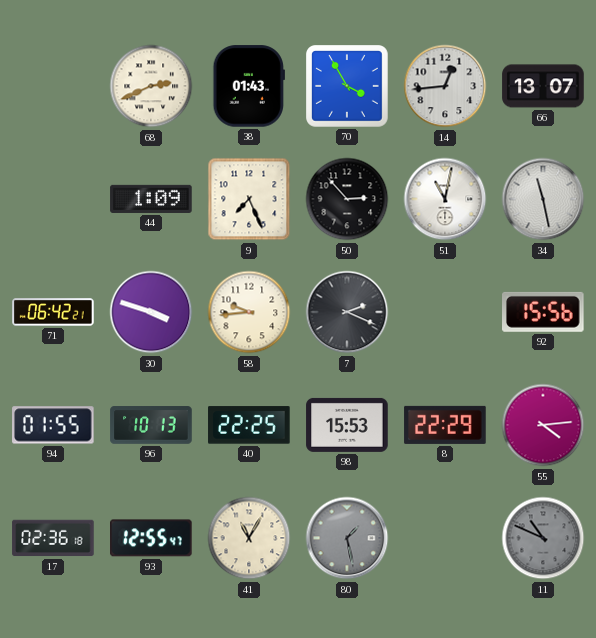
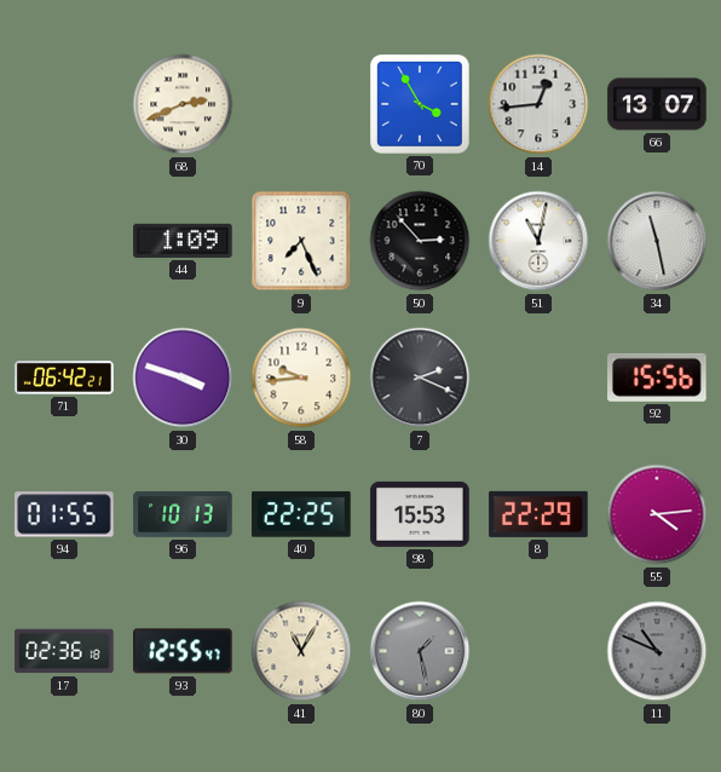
38: 01:43 -> none
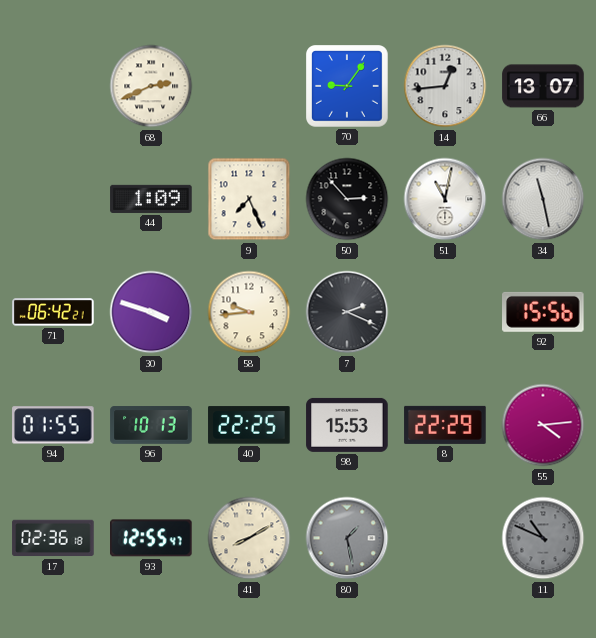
70: 3:55 -> 9:06
41: 11:05 -> 8:10
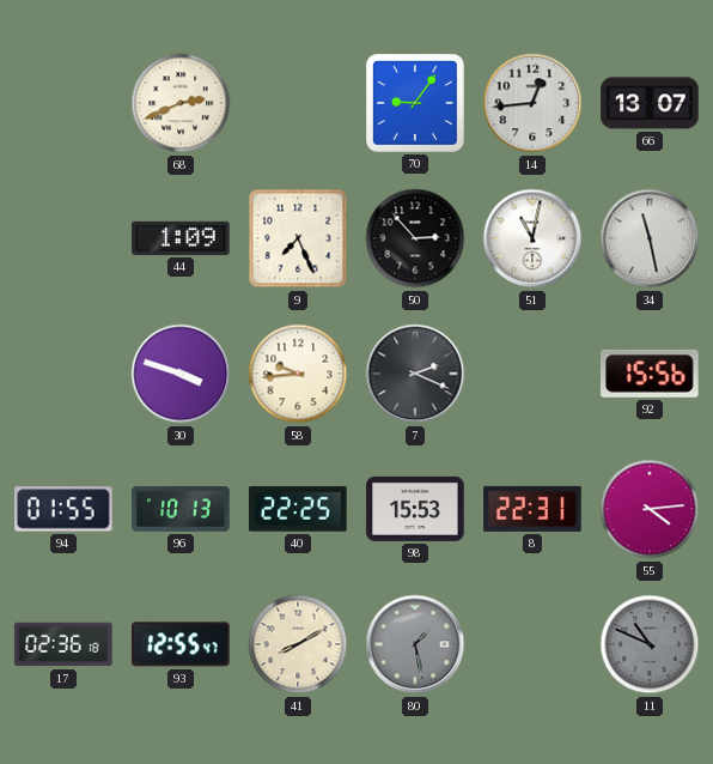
71: 06:42 -> none
8: 22:29 -> 22:31
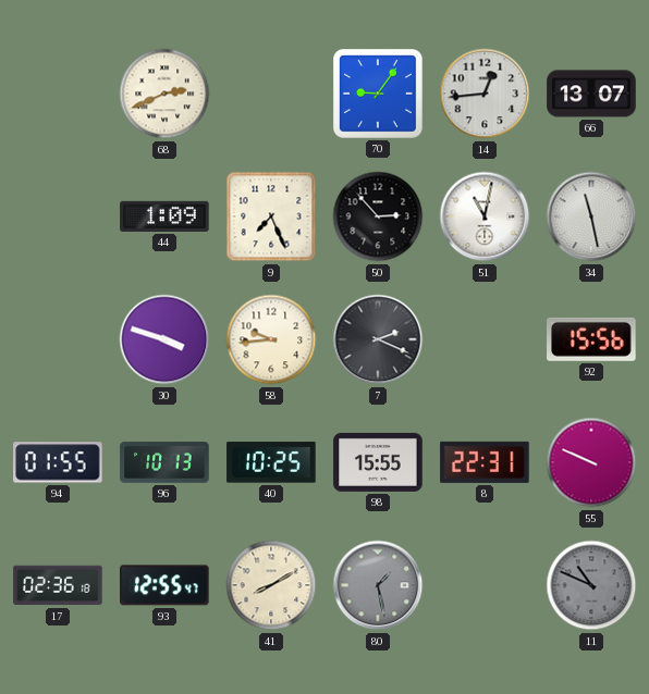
40: 22:25 -> 10:25
98: 15:53 -> 15:55
55: 4:14 -> 9:49
